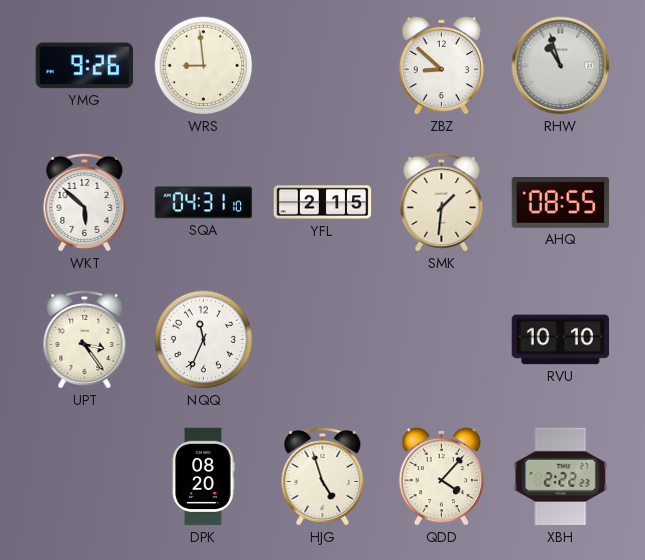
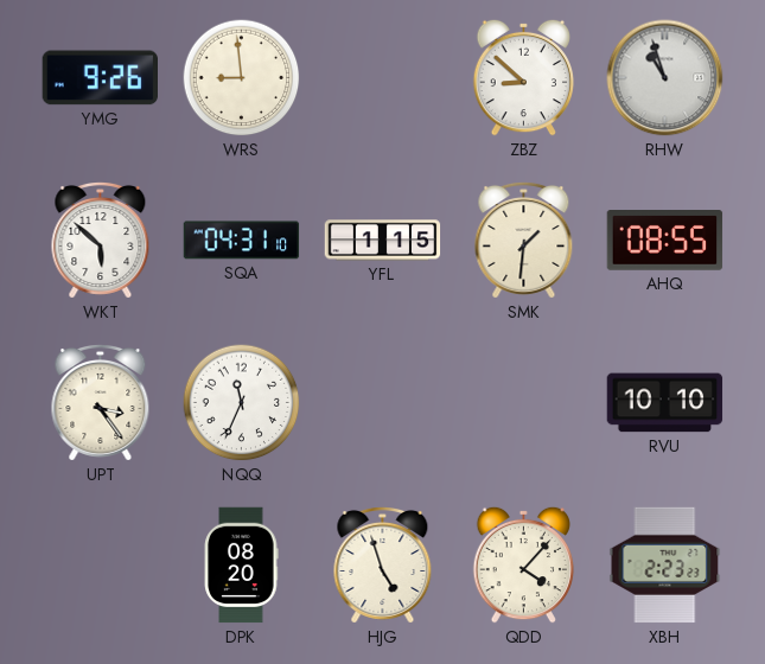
YFL: 2:15 -> 1:15
XBH: 2:22 -> 2:23
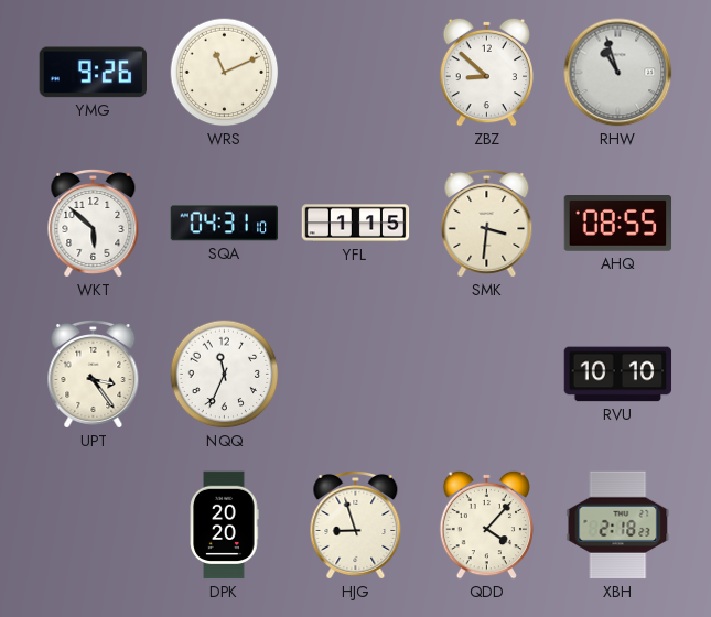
WRS: 8:59 -> 11:11
SMK: 1:31 -> 3:31
DPK: 08:20 -> 20:20
HJG: 4:57 -> 8:57
XBH: 2:23 -> 2:18
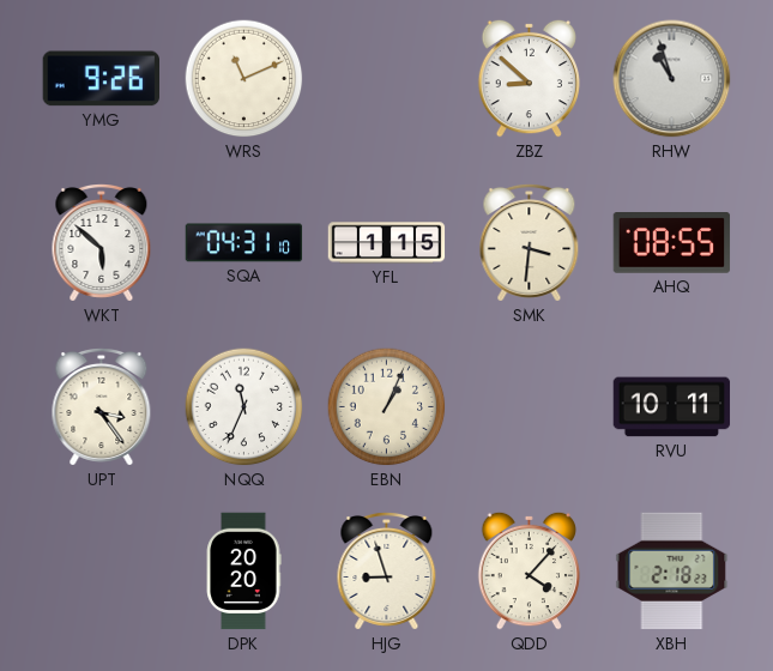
EBN: none -> 1:04
RVU: 10:10 -> 10:11
